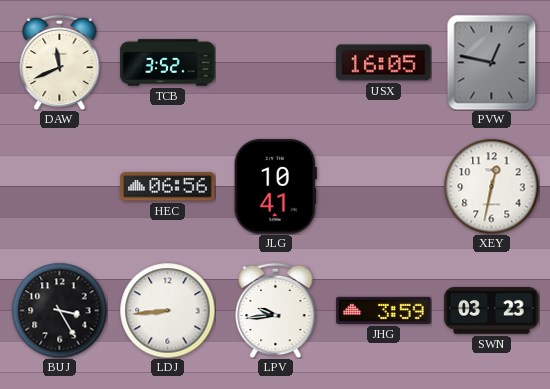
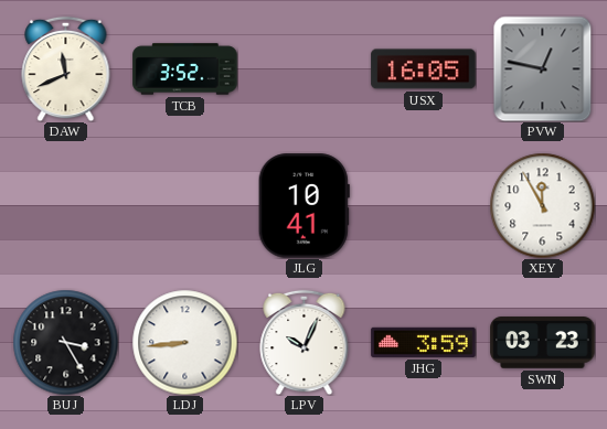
HEC: 06:56 -> none
XEY: 12:32 -> 11:55
LPV: 9:44 -> 10:04
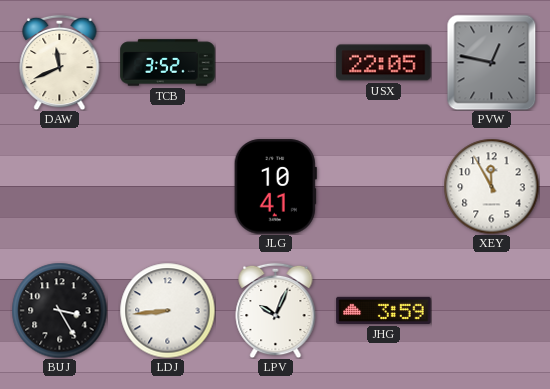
USX: 16:05 -> 22:05
SWN: 03:23 -> none
